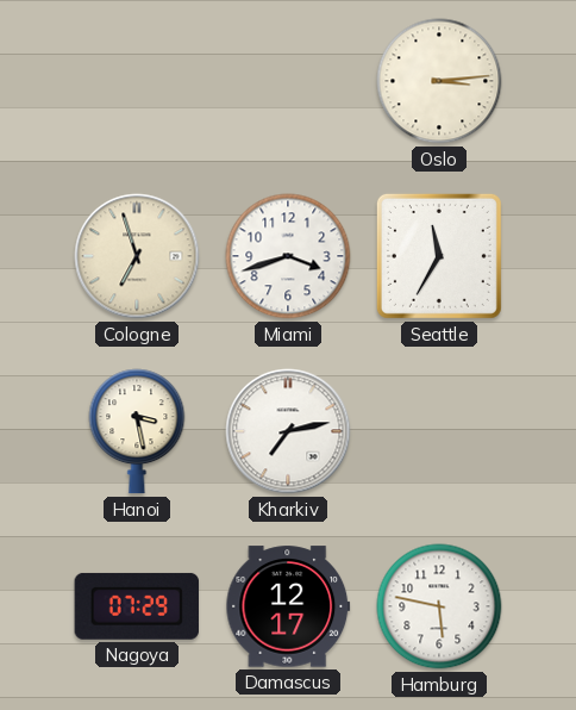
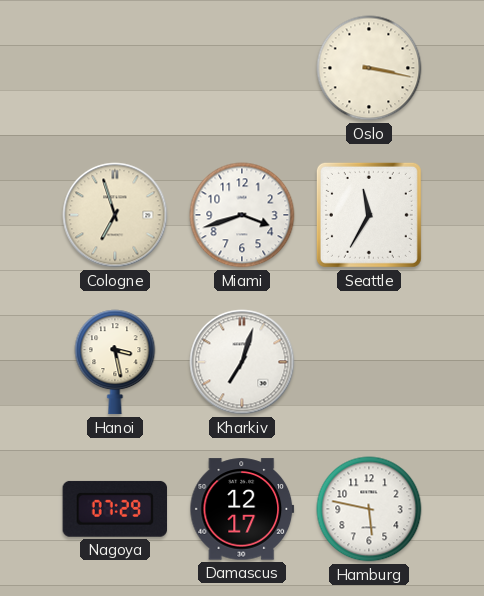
Oslo: 3:14 -> 3:17
Kharkiv: 7:13 -> 7:03
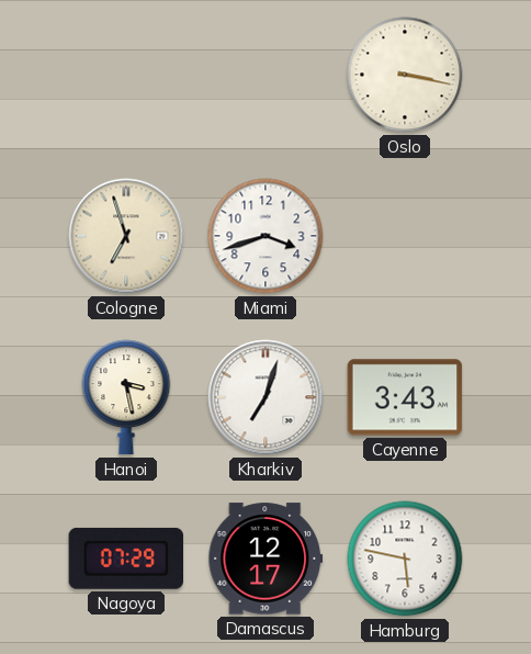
Seattle: 11:35 -> none
Cayenne: none -> 3:43
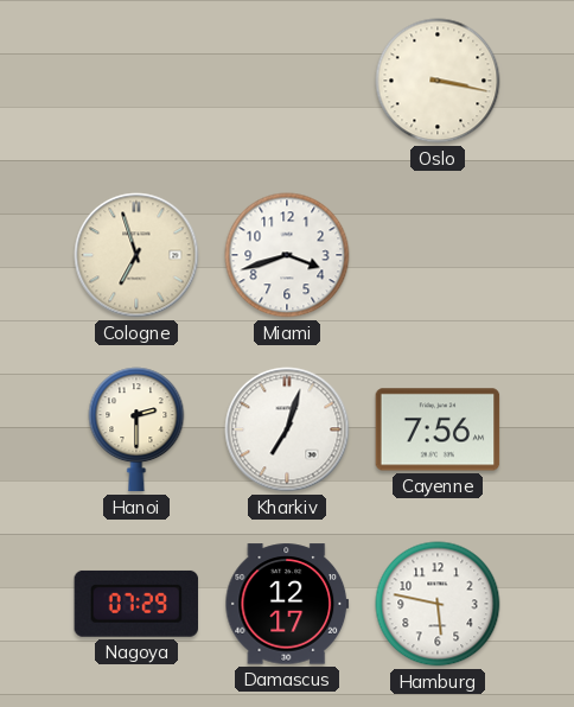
Hanoi: 3:28 -> 2:30
Cayenne: 3:43 -> 7:56
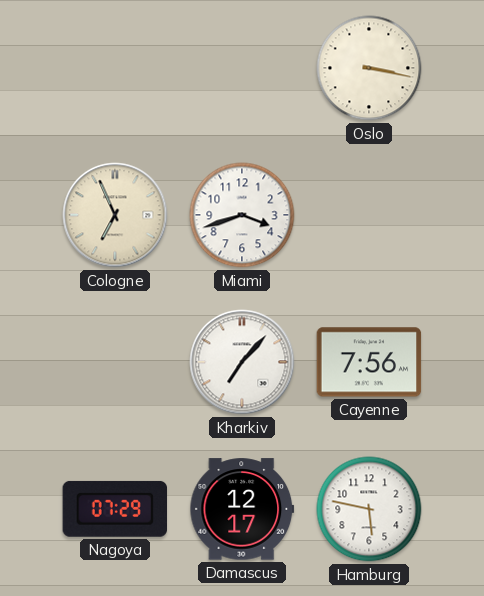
Cologne: 6:57 -> 6:56
Hanoi: 2:30 -> none
Kharkiv: 7:03 -> 7:07
